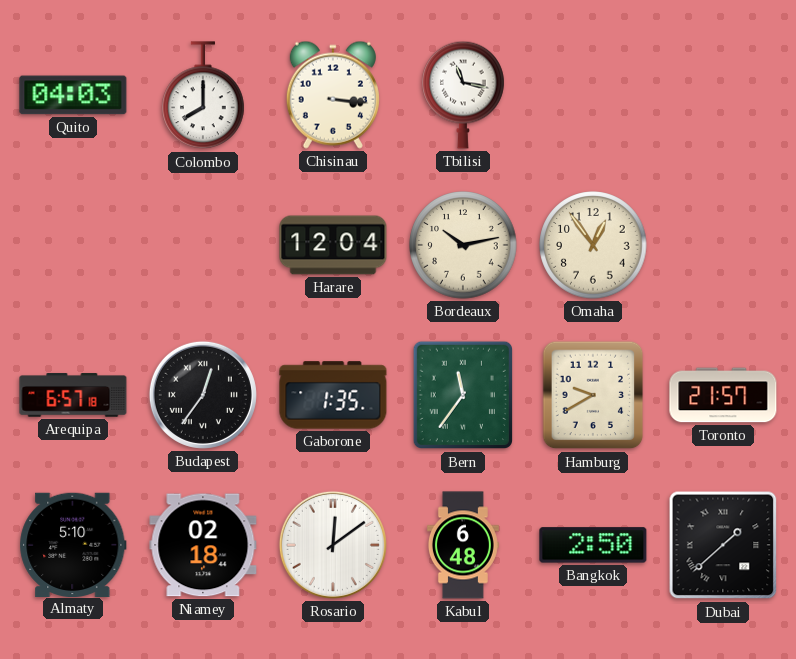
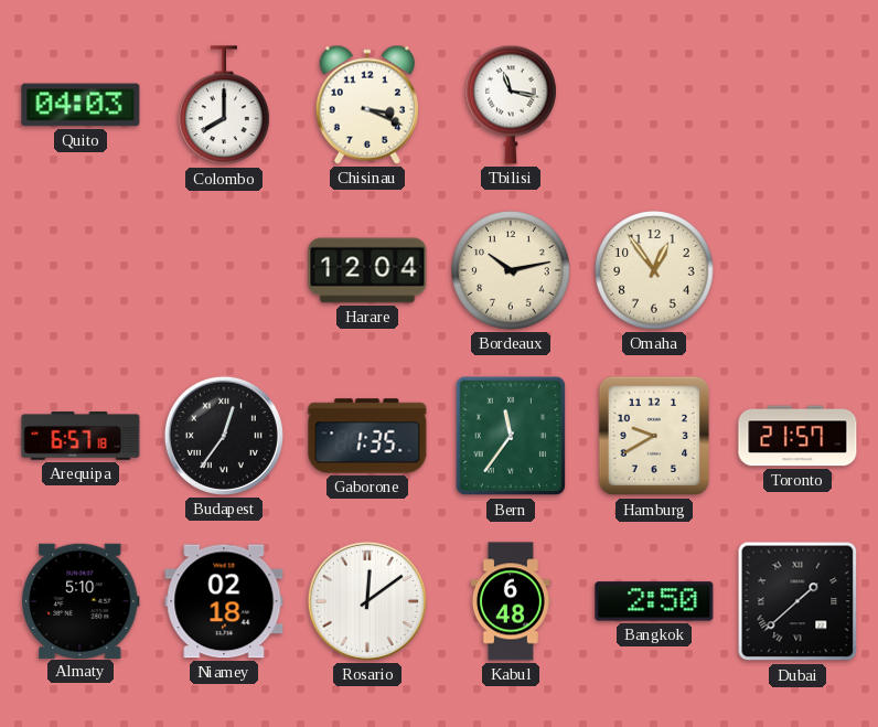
Chisinau: 3:16 -> 3:19
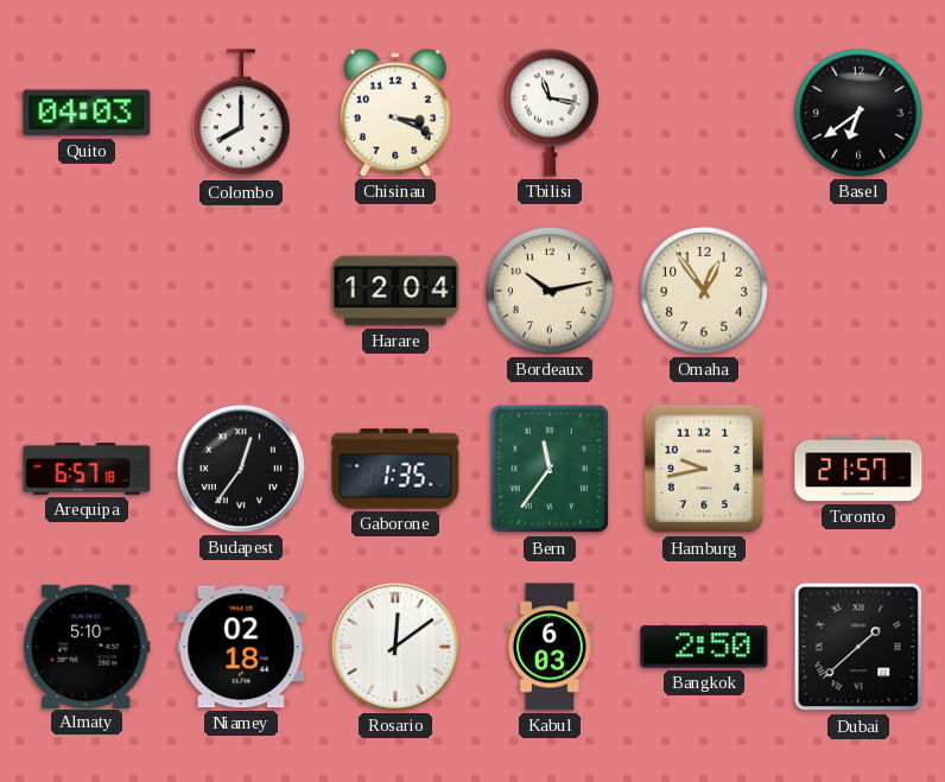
Basel: none -> 6:39
Hamburg: 9:40 -> 9:43
Kabul: 6:48 -> 6:03
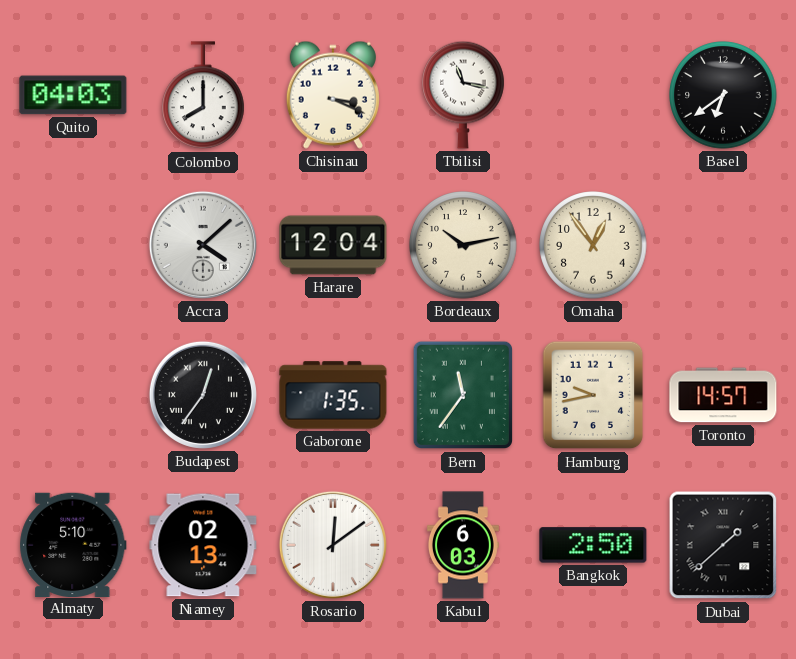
Accra: none -> 4:08
Arequipa: 6:57 -> none
Toronto: 21:57 -> 14:57
Niamey: 02:18 -> 02:13
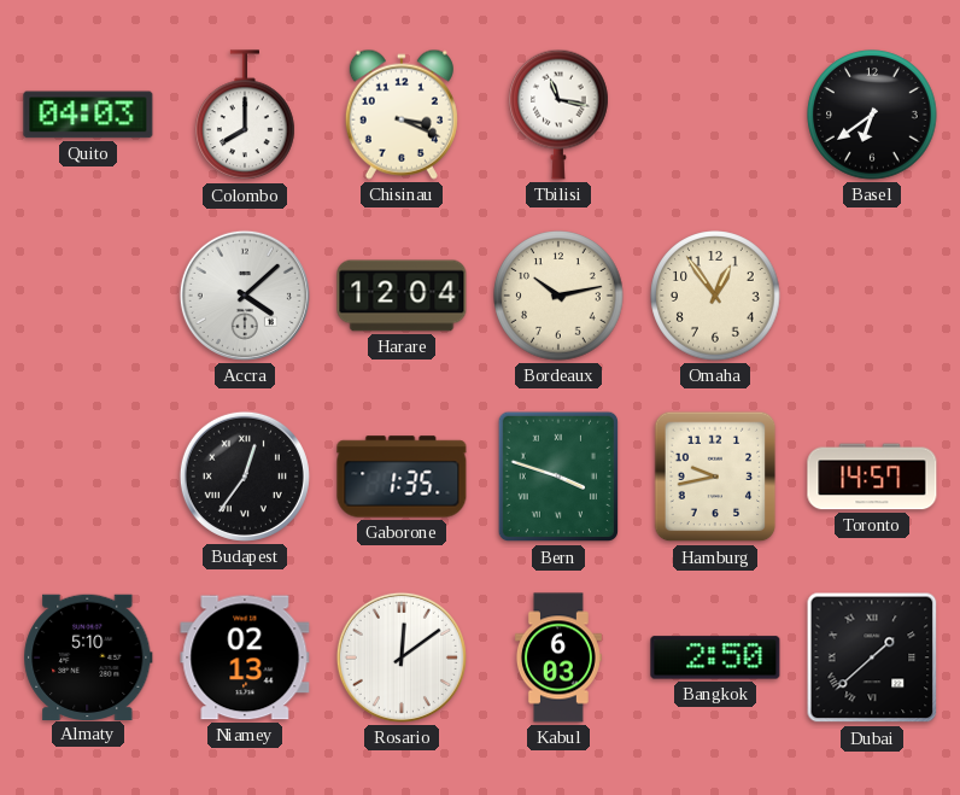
Bern: 11:36 -> 3:48
